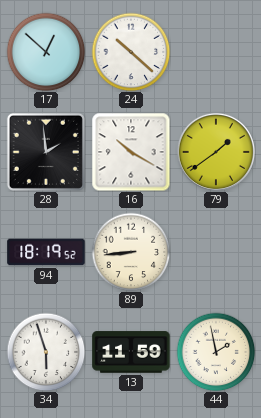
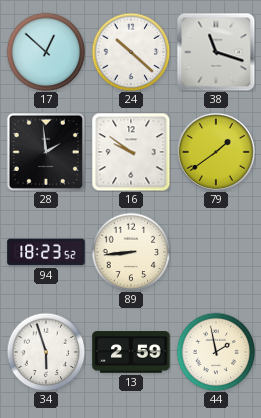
38: none -> 11:18
16: 10:20 -> 9:51
94: 18:19 -> 18:23
13: 11:59 -> 2:59
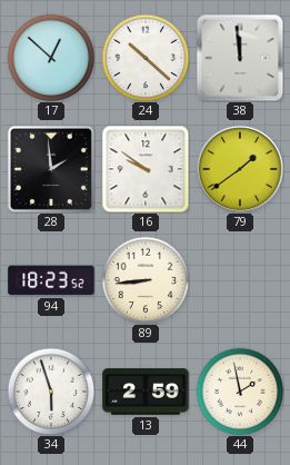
38: 11:18 -> 11:59
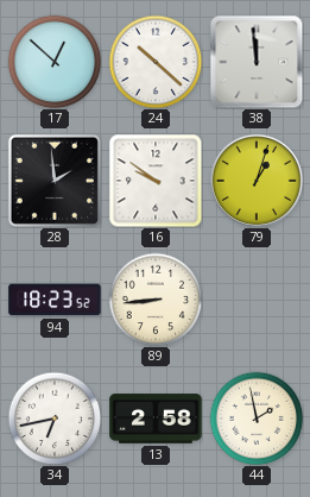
79: 1:39 -> 1:03
34: 5:57 -> 6:43
13: 2:59 -> 2:58
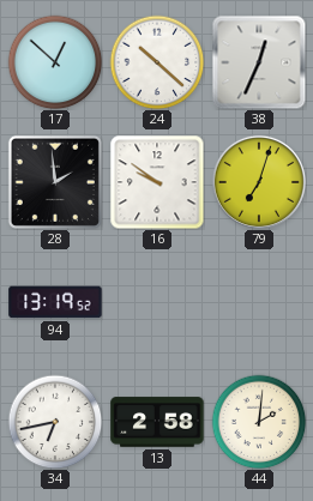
38: 11:59 -> 12:34
79: 1:03 -> 7:03
94: 18:23 -> 13:19
89: 8:44 -> none
44: 1:58 -> 2:01
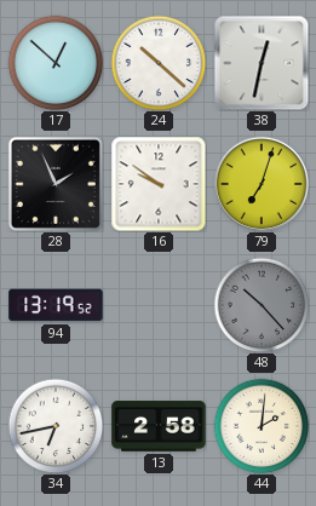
38: 12:34 -> 12:32
28: 1:59 -> 1:56
48: none -> 10:23
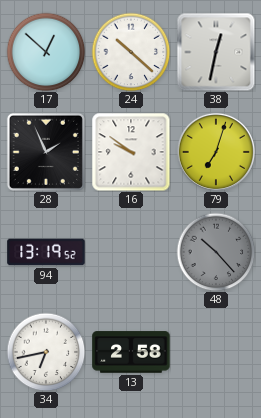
44: 2:01 -> none
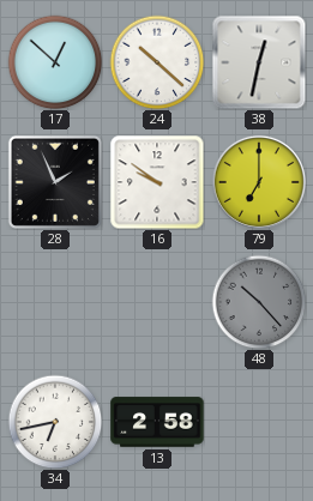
79: 7:03 -> 7:00
94: 13:19 -> none
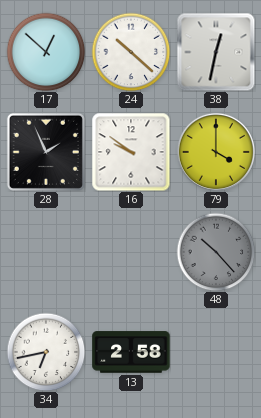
79: 7:00 -> 4:00
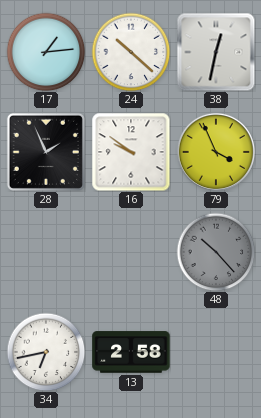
17: 12:52 -> 1:14
79: 4:00 -> 3:56
